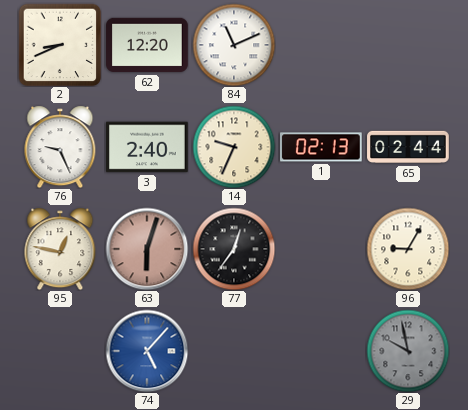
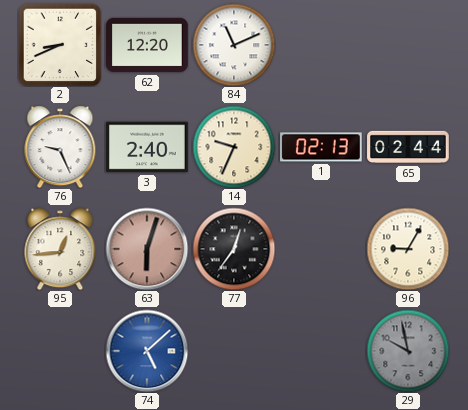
95: 12:47 -> 12:44
74: 5:07 -> 5:08
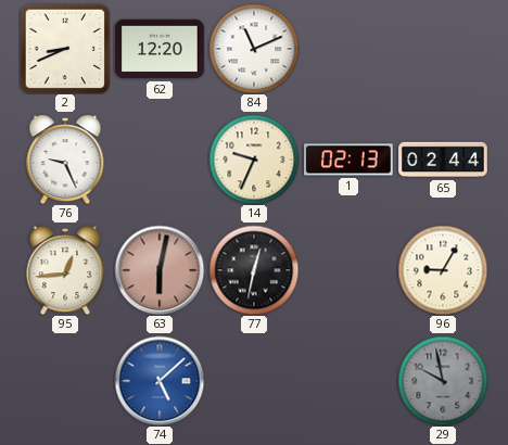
3: 2:40 -> none
63: 6:03 -> 6:02
77: 12:36 -> 12:32
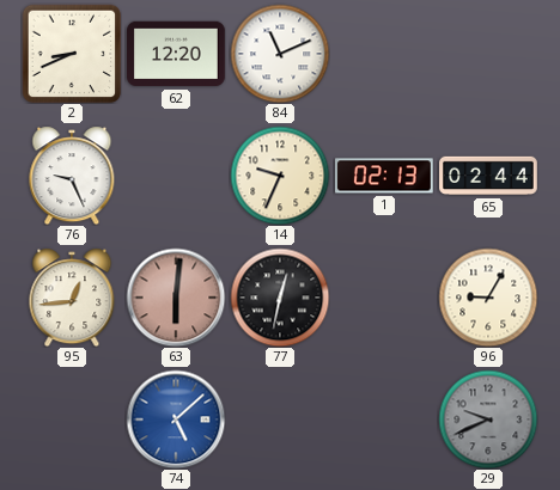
63: 6:02 -> 6:01
29: 9:58 -> 9:41
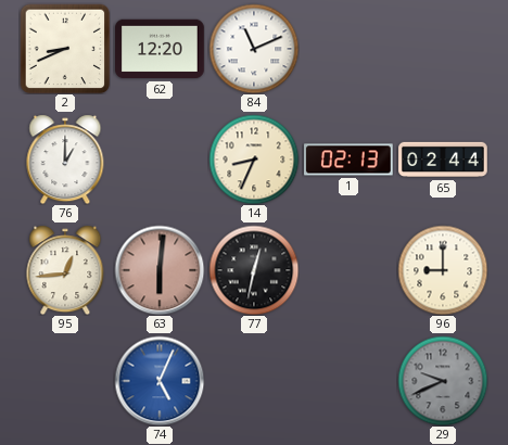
76: 9:26 -> 1:00
14: 9:34 -> 8:34
96: 9:05 -> 9:00
74: 5:08 -> 5:04
